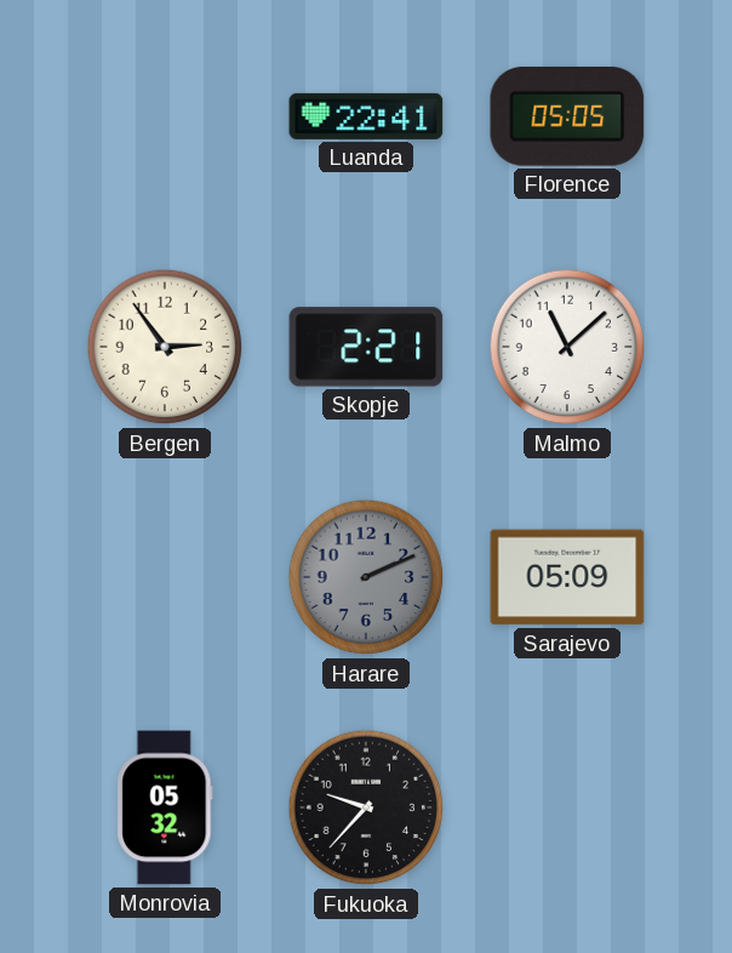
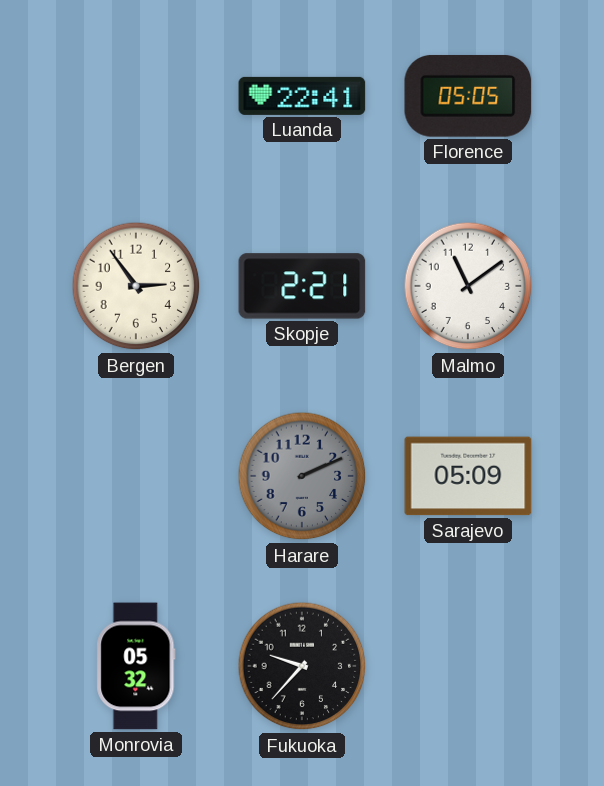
Malmo: 11:08 -> 11:09
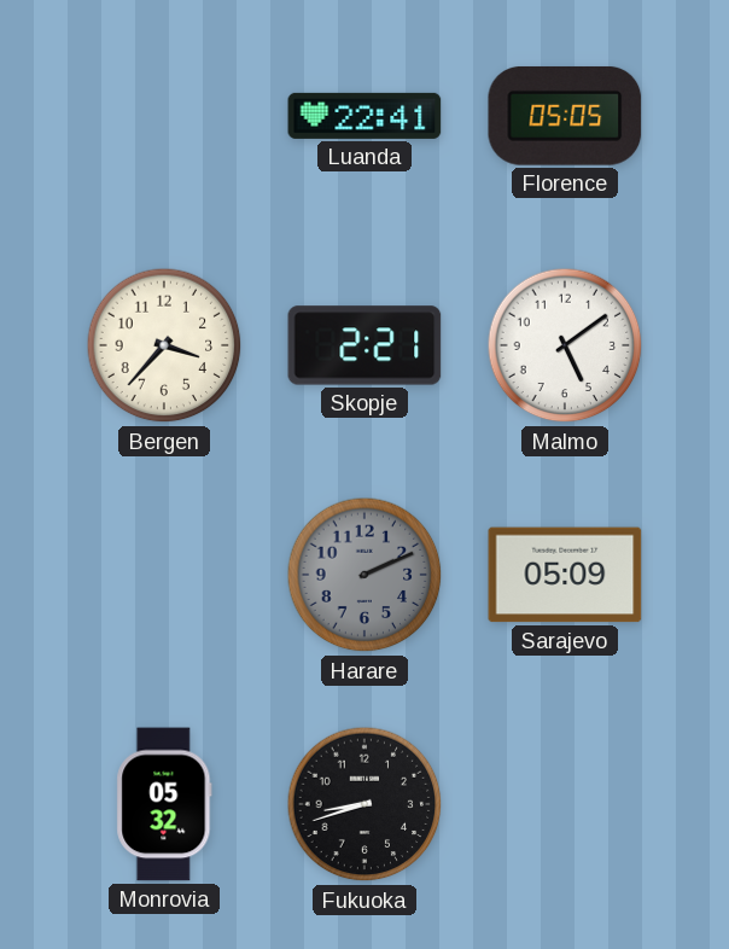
Bergen: 2:54 -> 3:37
Malmo: 11:09 -> 5:09
Fukuoka: 9:37 -> 8:42
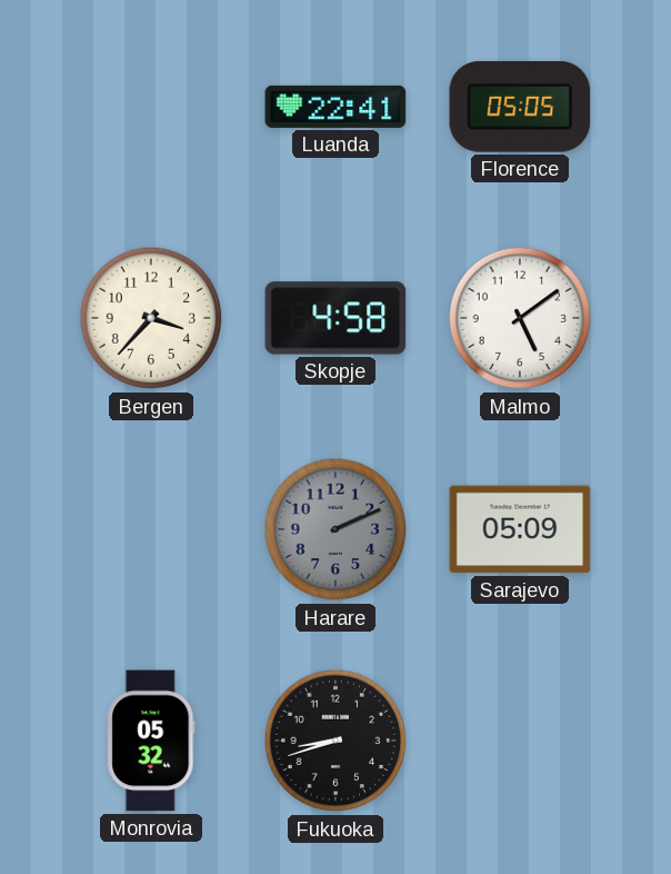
Skopje: 2:21 -> 4:58
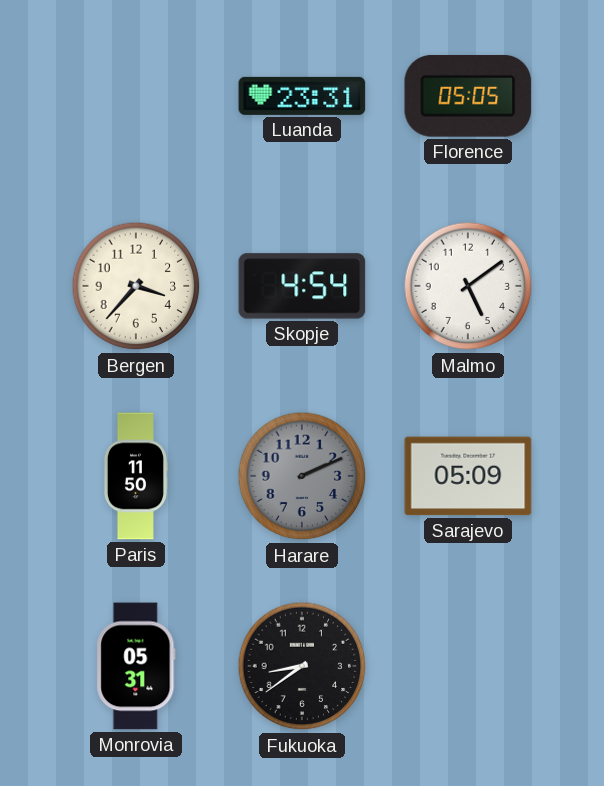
Luanda: 22:41 -> 23:31
Skopje: 4:58 -> 4:54
Paris: none -> 11:50
Monrovia: 05:32 -> 05:31
Fukuoka: 8:42 -> 8:39
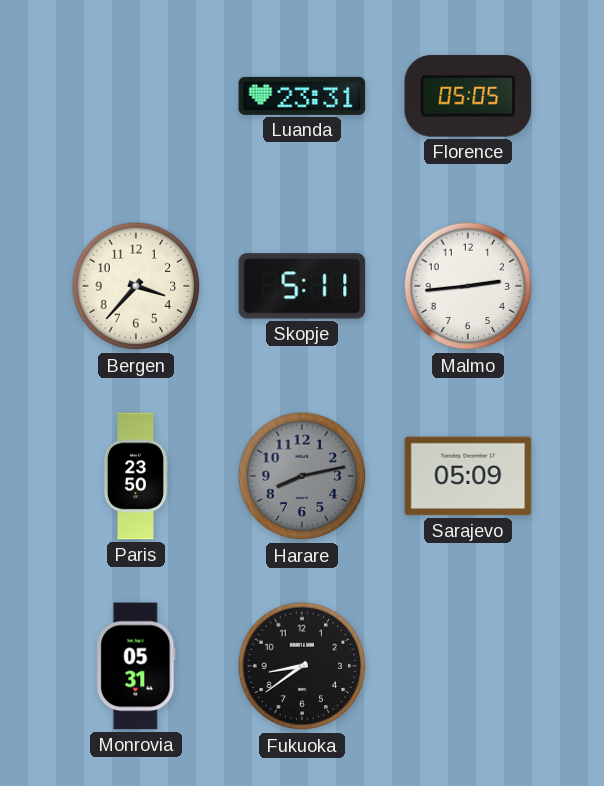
Skopje: 4:54 -> 5:11
Malmo: 5:09 -> 2:44
Paris: 11:50 -> 23:50
Harare: 2:11 -> 8:13
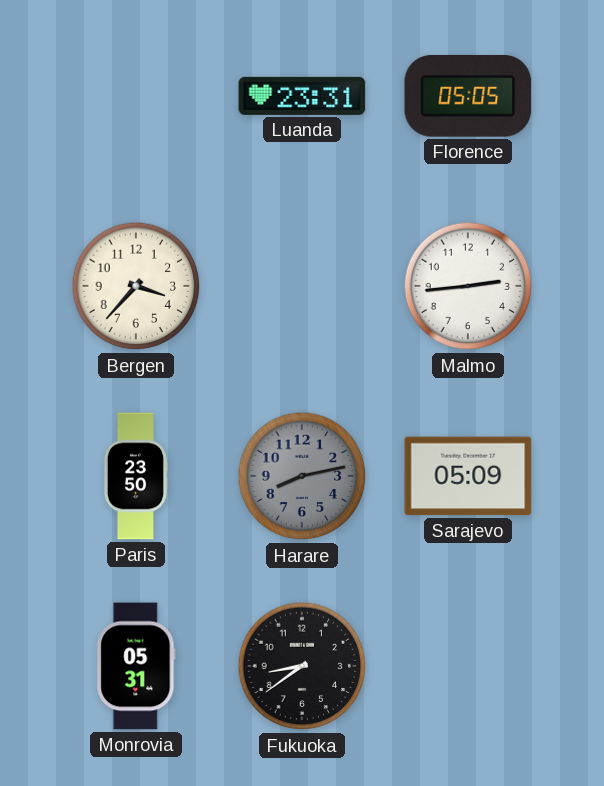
Skopje: 5:11 -> none
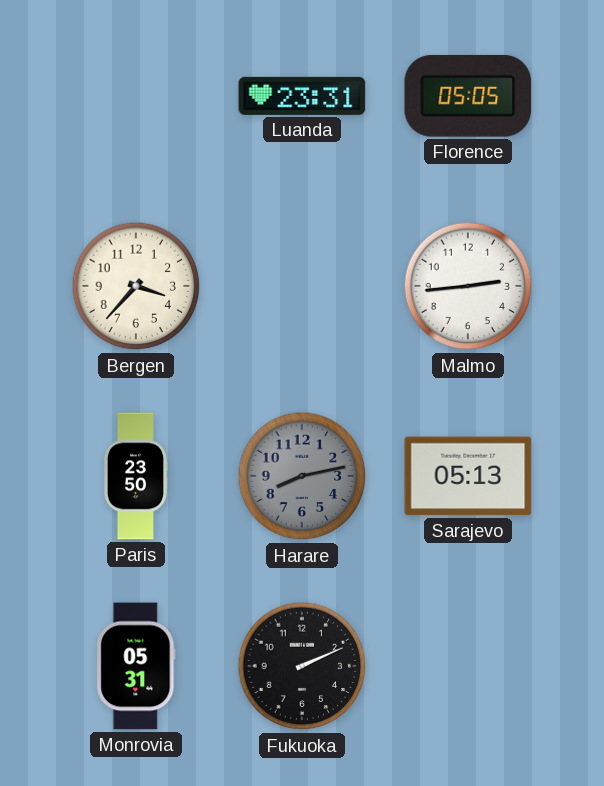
Sarajevo: 05:09 -> 05:13
Fukuoka: 8:39 -> 2:11
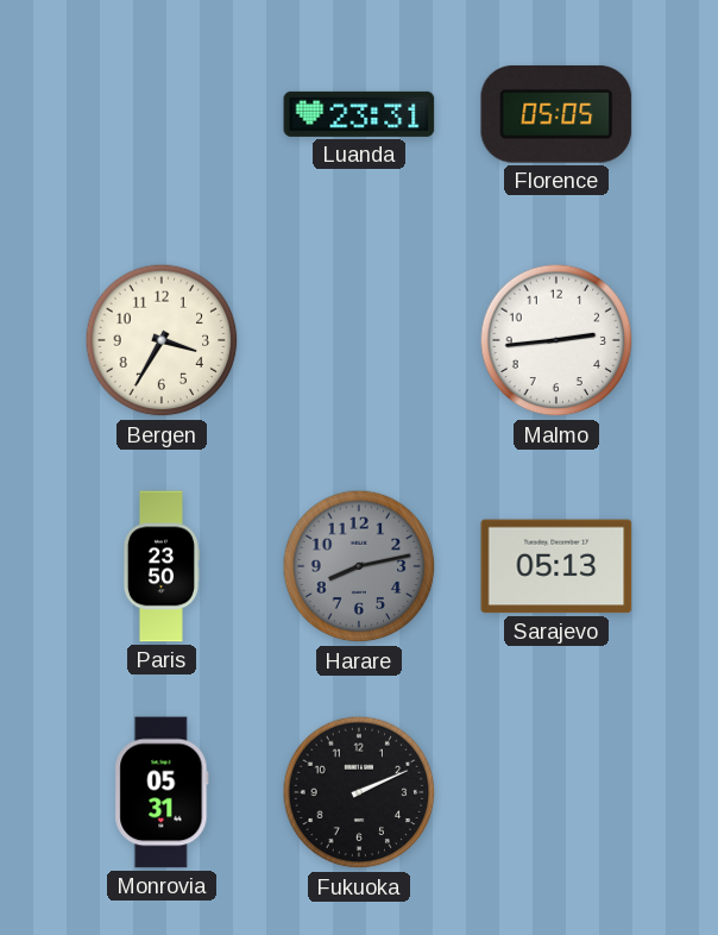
Bergen: 3:37 -> 3:35
